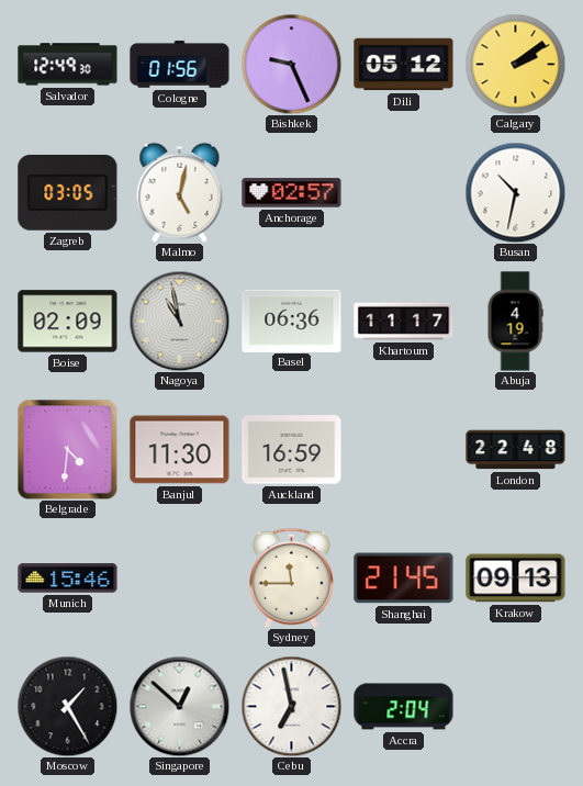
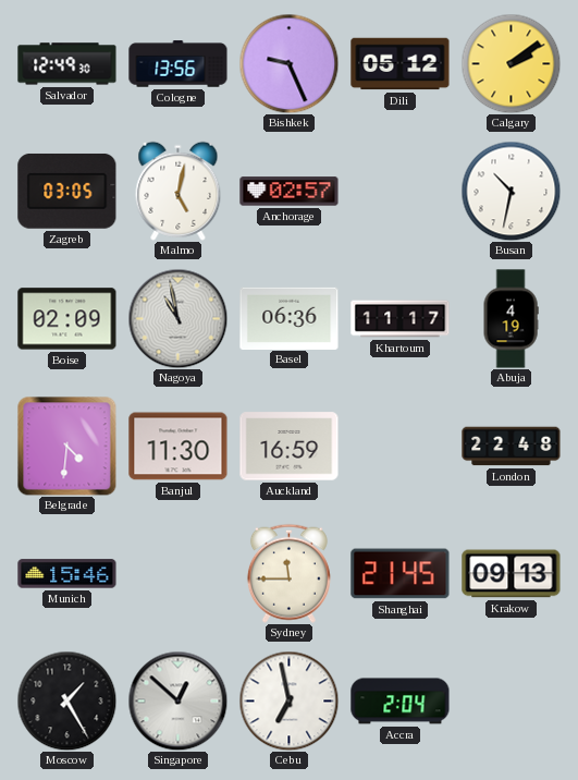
Cologne: 01:56 -> 13:56
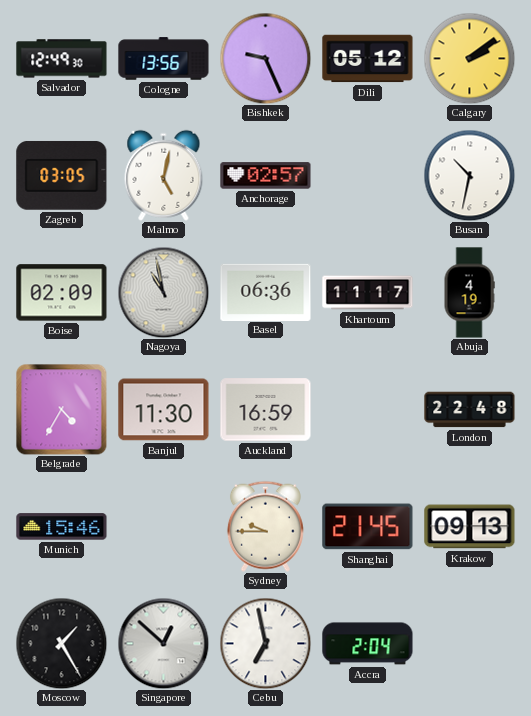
Belgrade: 4:31 -> 4:35
Sydney: 11:45 -> 9:45
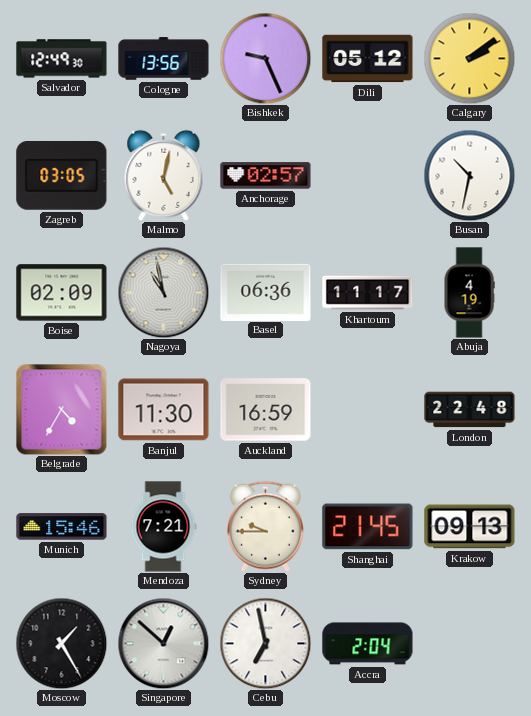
Mendoza: none -> 7:21
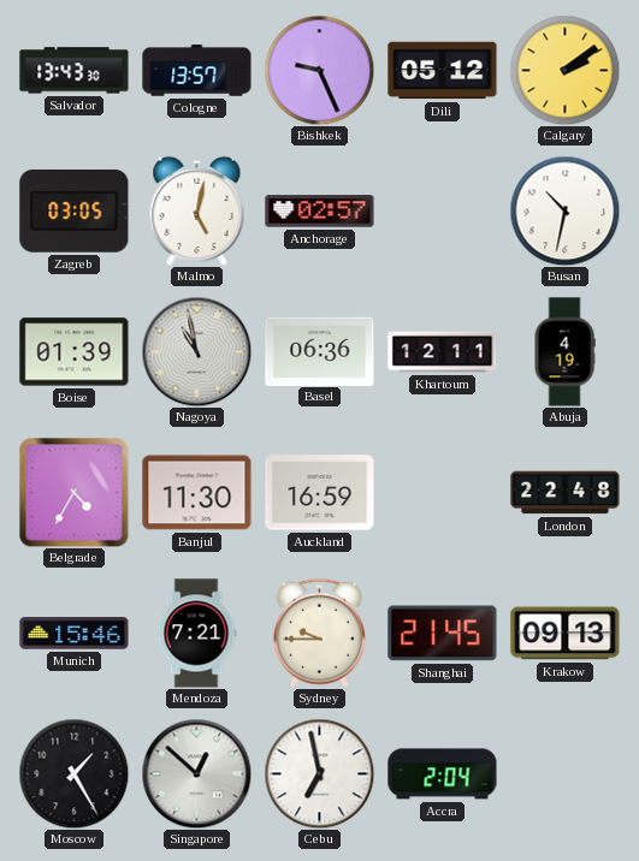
Salvador: 12:49 -> 13:43
Cologne: 13:56 -> 13:57
Boise: 02:09 -> 01:39
Khartoum: 11:17 -> 12:11
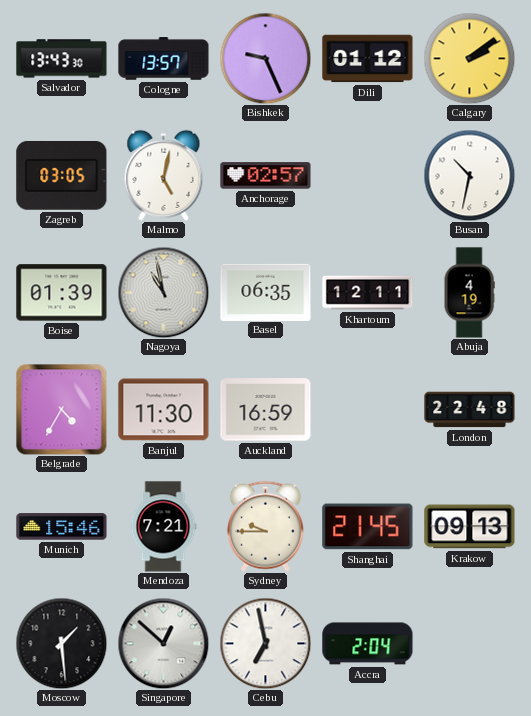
Dili: 05:12 -> 01:12
Basel: 06:36 -> 06:35
Moscow: 1:25 -> 1:29
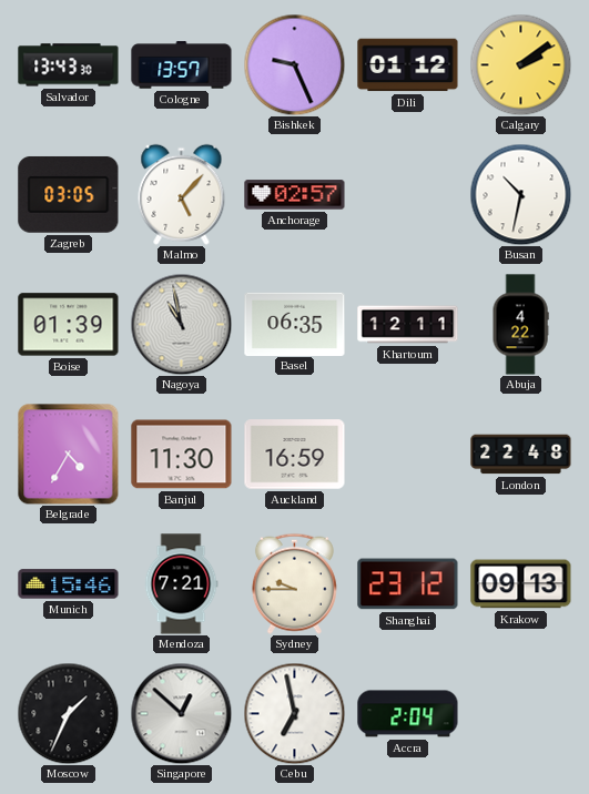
Malmo: 5:02 -> 5:07
Abuja: 4:19 -> 4:22
Shanghai: 21:45 -> 23:12
Moscow: 1:29 -> 1:34
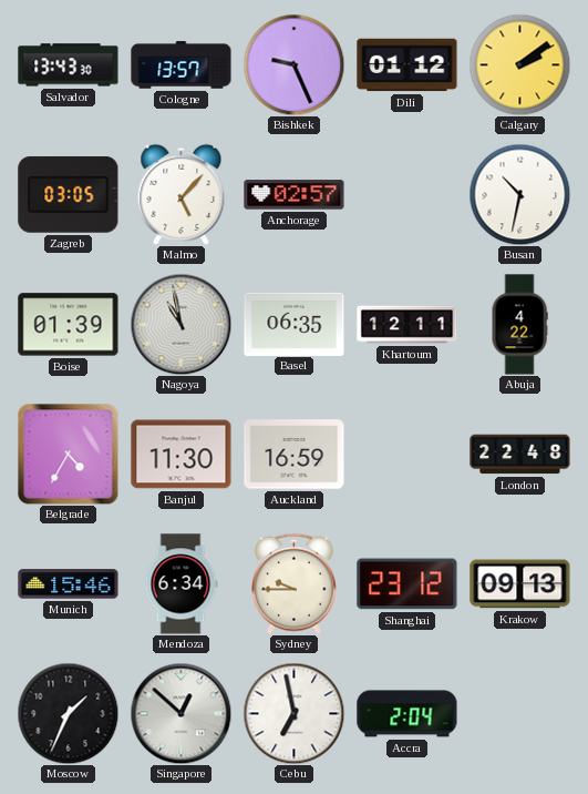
Mendoza: 7:21 -> 6:34
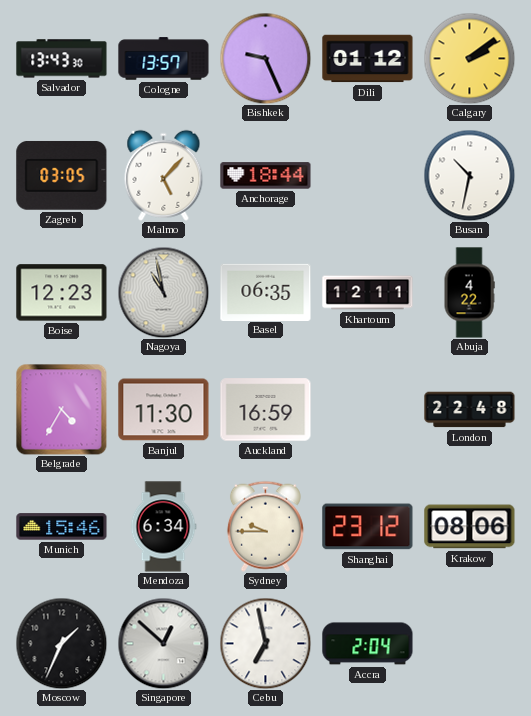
Anchorage: 02:57 -> 18:44
Boise: 01:39 -> 12:23
Krakow: 09:13 -> 08:06
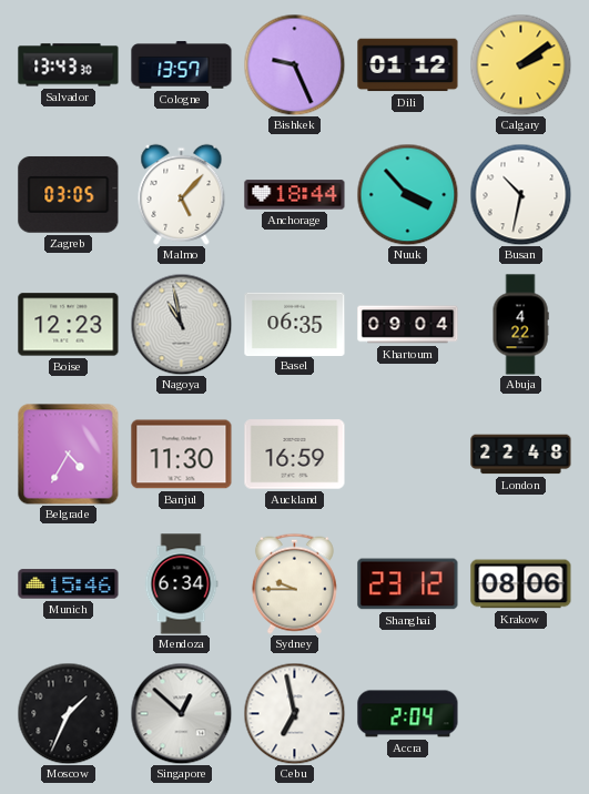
Nuuk: none -> 3:53
Khartoum: 12:11 -> 09:04
